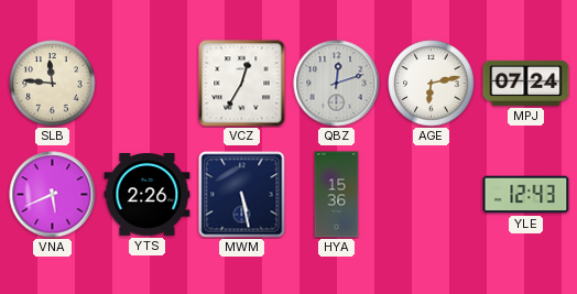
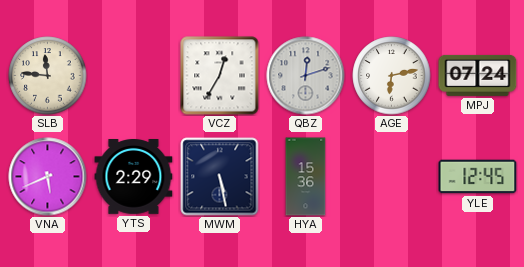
YTS: 2:26 -> 2:29
YLE: 12:43 -> 12:45
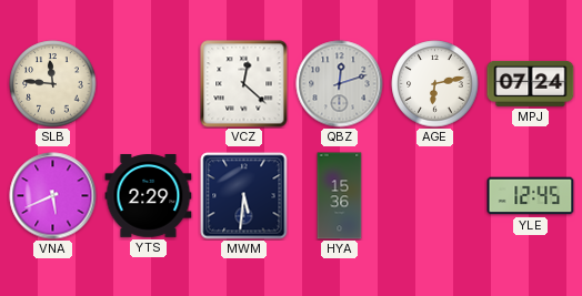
VCZ: 12:35 -> 12:22
MWM: 5:28 -> 5:31
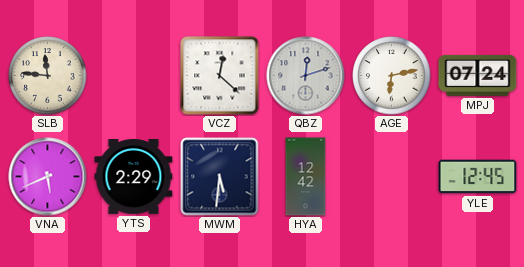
HYA: 15:36 -> 12:42
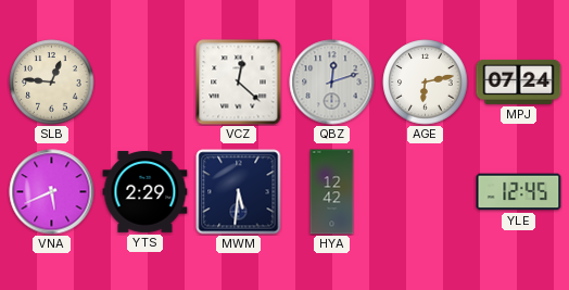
SLB: 11:46 -> 12:46
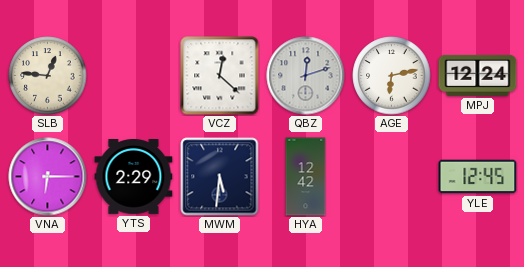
MPJ: 07:24 -> 12:24
VNA: 5:41 -> 6:15
